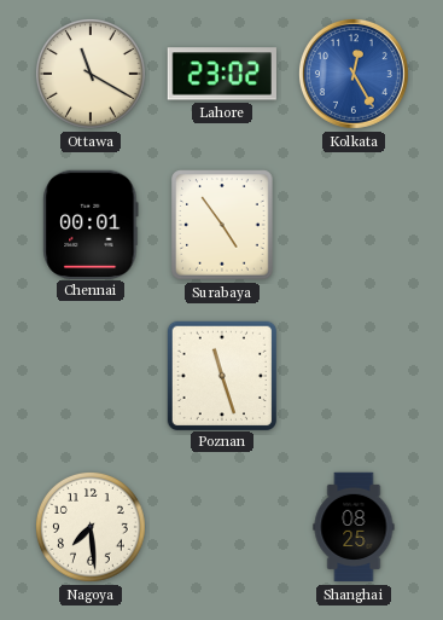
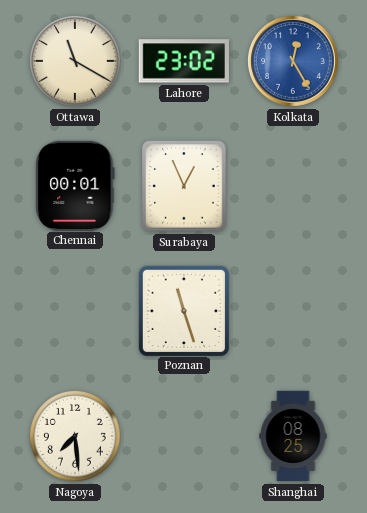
Surabaya: 4:54 -> 12:56
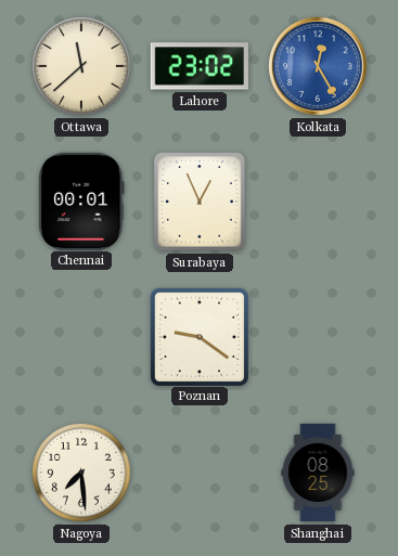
Ottawa: 11:20 -> 11:38
Poznan: 11:27 -> 9:21
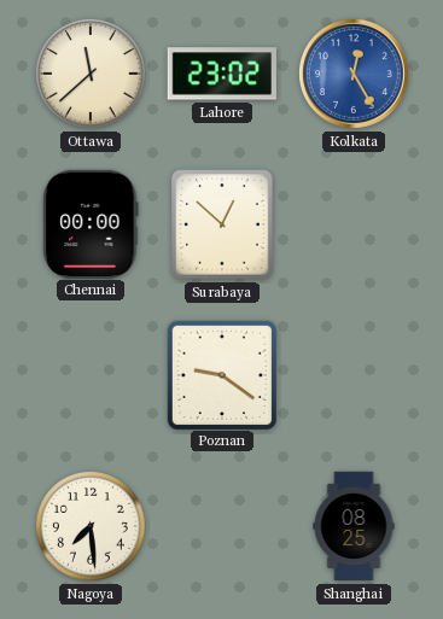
Chennai: 00:01 -> 00:00
Surabaya: 12:56 -> 12:52
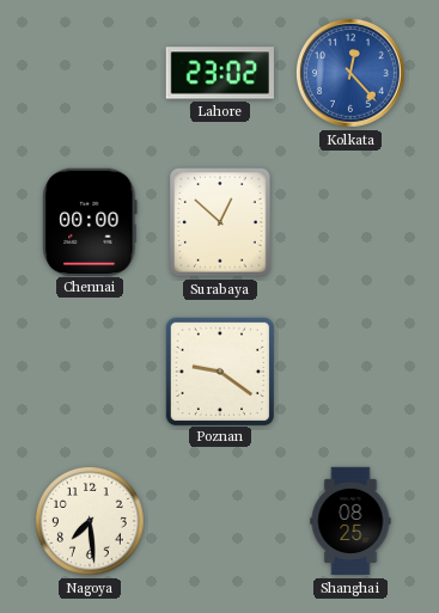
Ottawa: 11:38 -> none
Kolkata: 12:25 -> 12:23
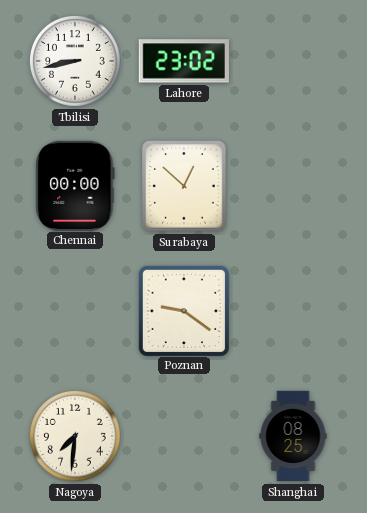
Tbilisi: none -> 8:43
Kolkata: 12:23 -> none
Nagoya: 7:29 -> 7:31
